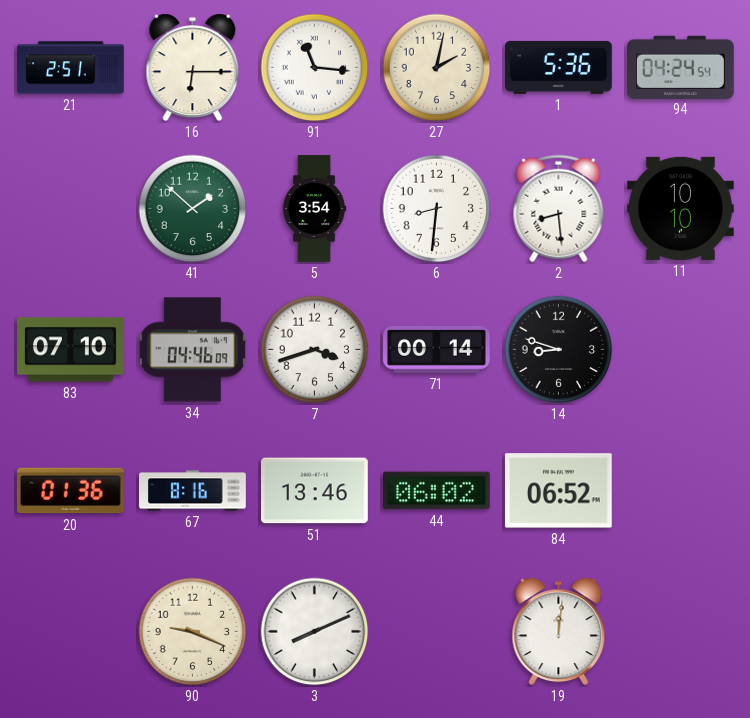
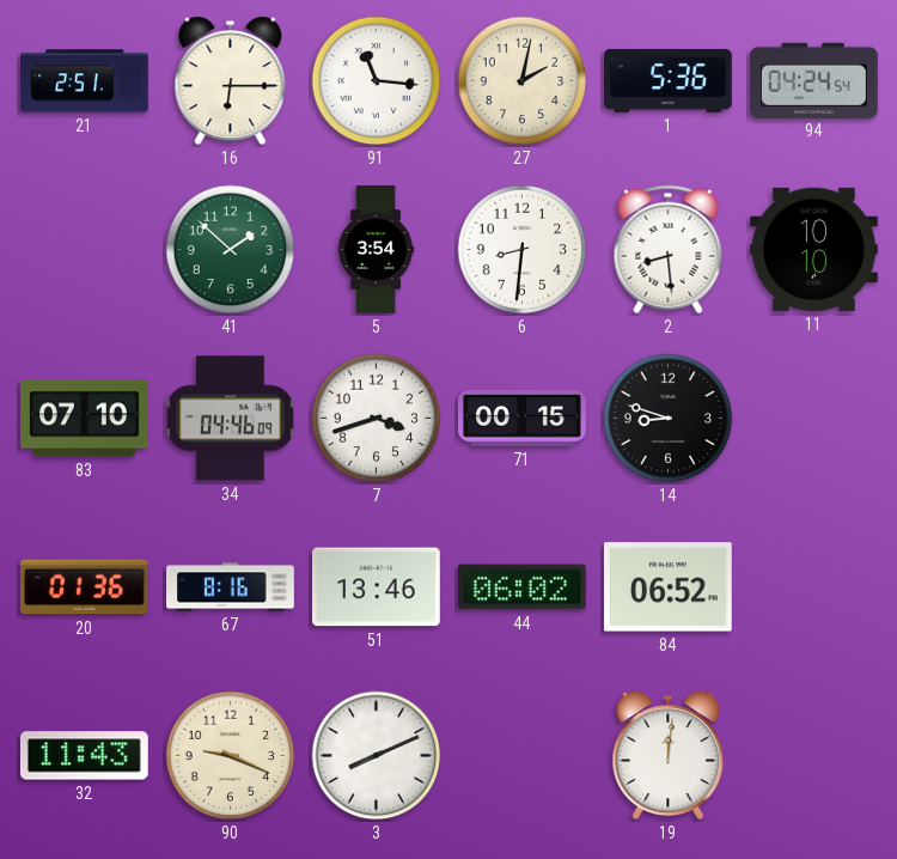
71: 00:14 -> 00:15
32: none -> 11:43
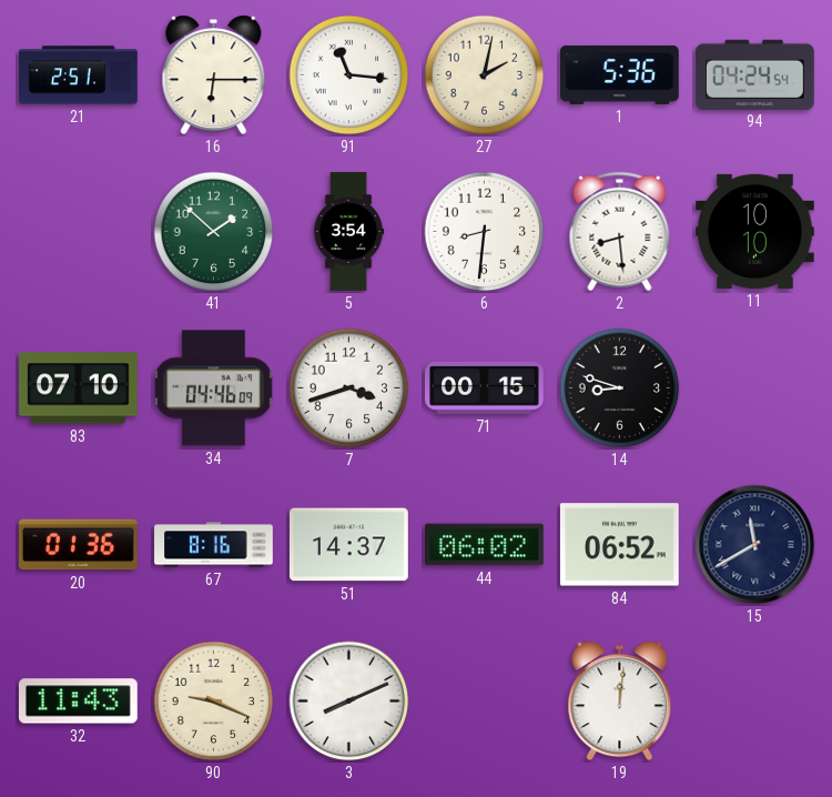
51: 13:46 -> 14:37
15: none -> 11:40
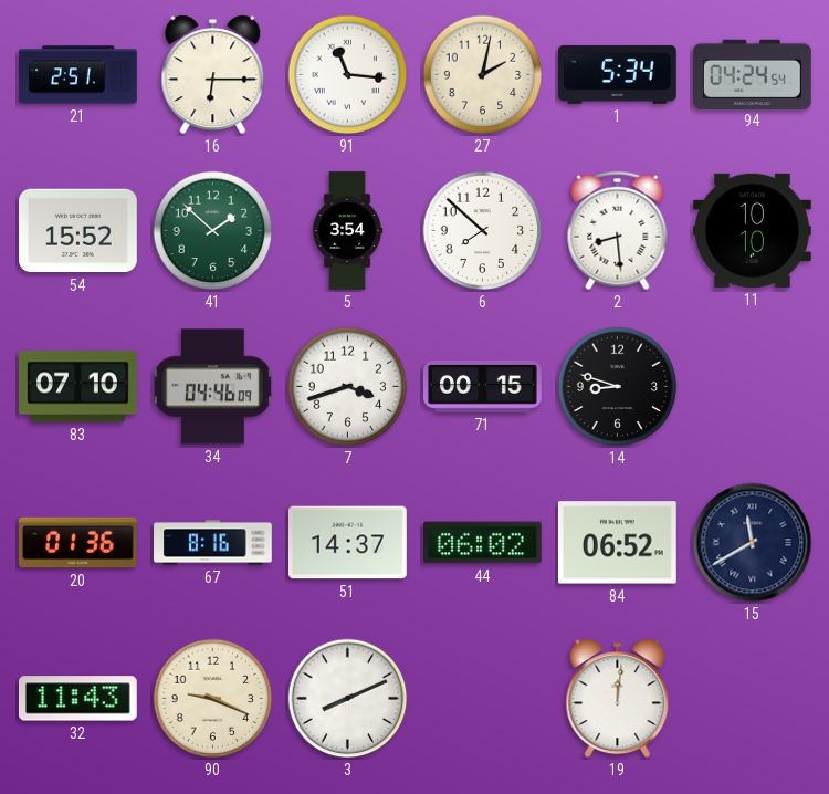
1: 5:36 -> 5:34
54: none -> 15:52
6: 8:31 -> 7:52
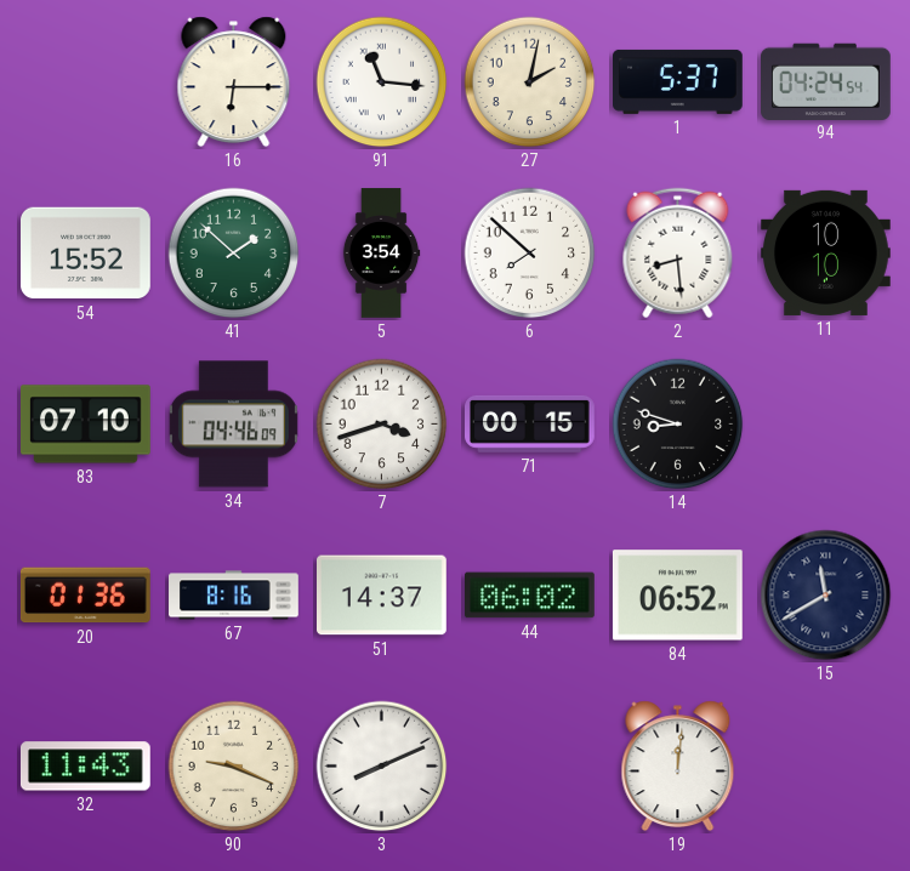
21: 2:51 -> none
1: 5:34 -> 5:37
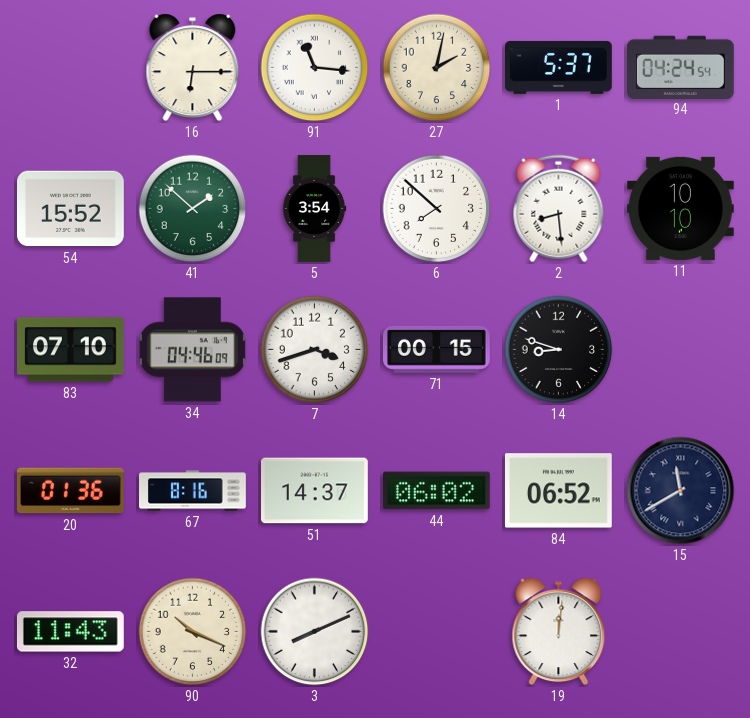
90: 9:19 -> 10:19
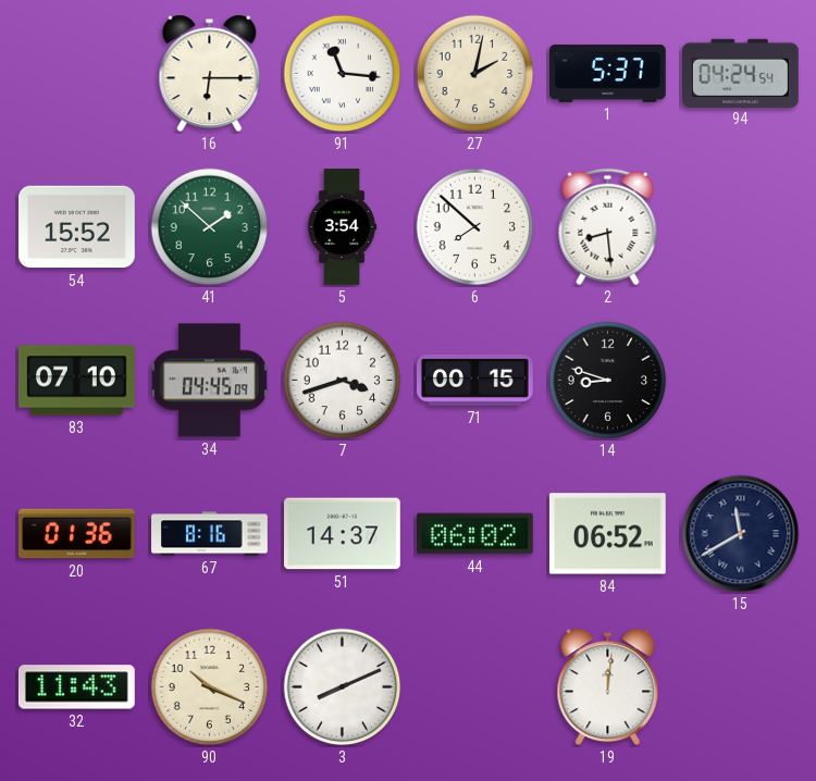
11: 10:10 -> none
34: 04:46 -> 04:45
